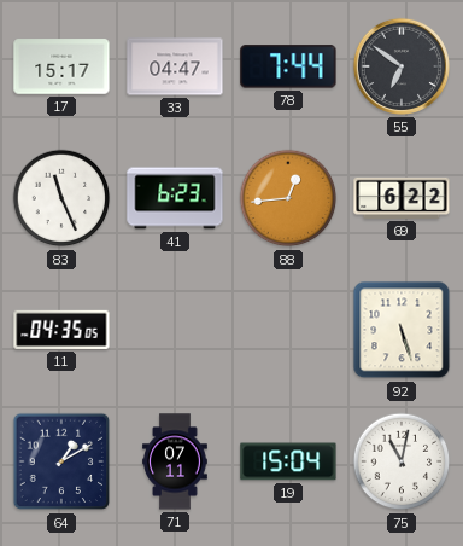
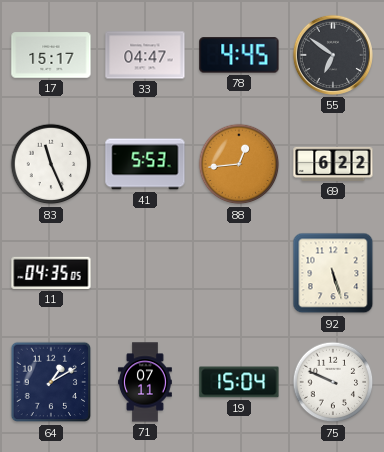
78: 7:44 -> 4:45
41: 6:23 -> 5:53
75: 11:02 -> 9:49
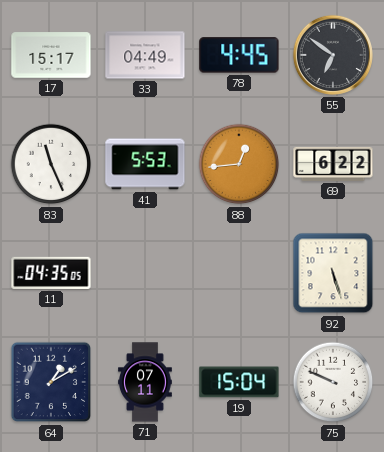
33: 04:47 -> 04:49
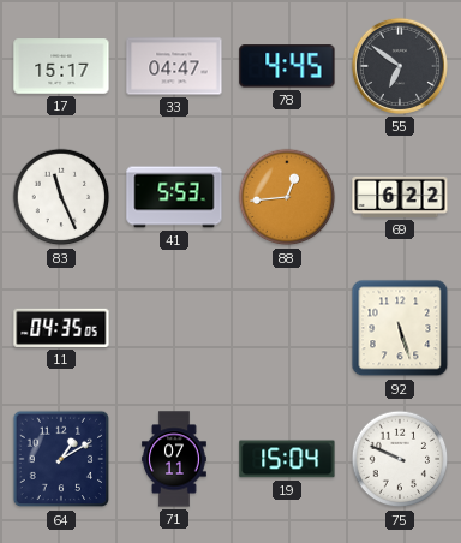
33: 04:49 -> 04:47
